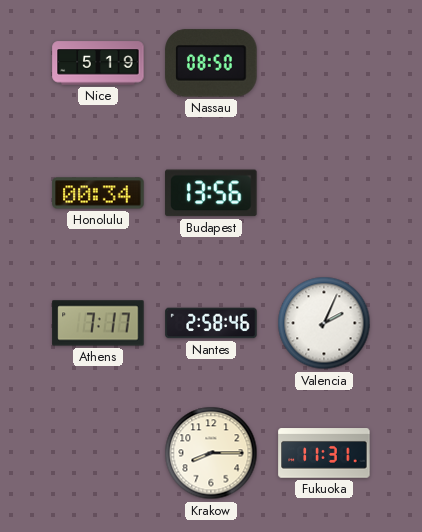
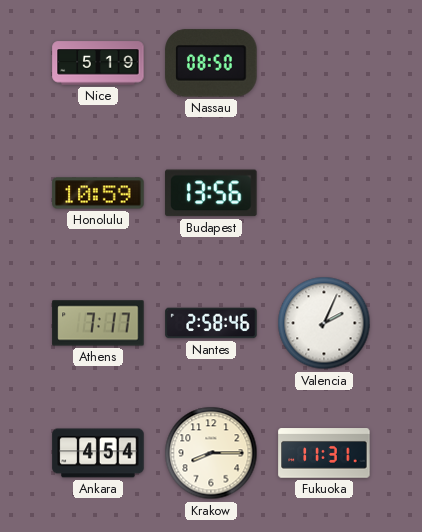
Honolulu: 00:34 -> 10:59
Ankara: none -> 4:54
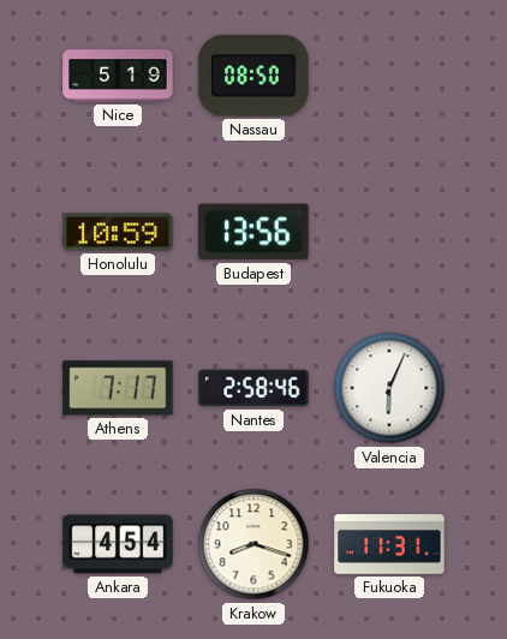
Valencia: 2:04 -> 6:04
Krakow: 8:15 -> 8:18
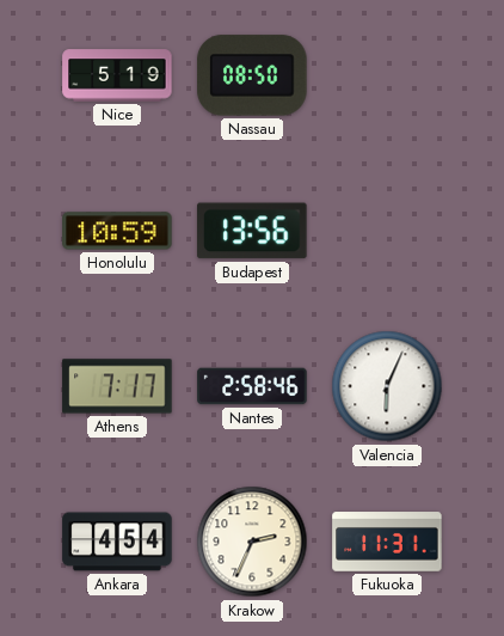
Krakow: 8:18 -> 2:34
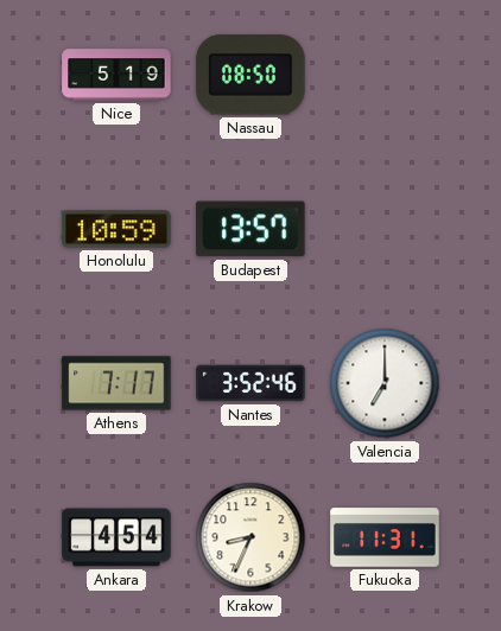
Budapest: 13:56 -> 13:57
Nantes: 2:58 -> 3:52
Valencia: 6:04 -> 7:00
Krakow: 2:34 -> 8:34
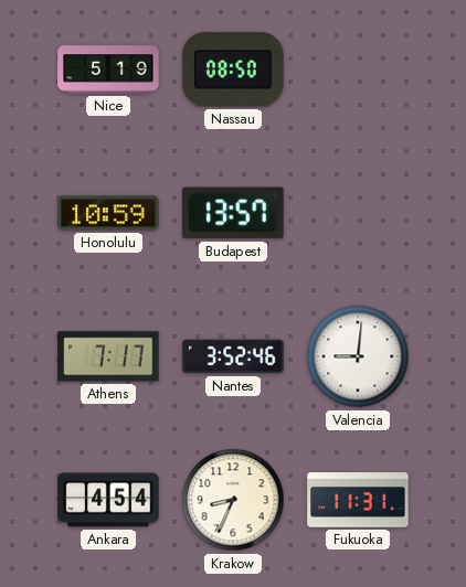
Valencia: 7:00 -> 9:01
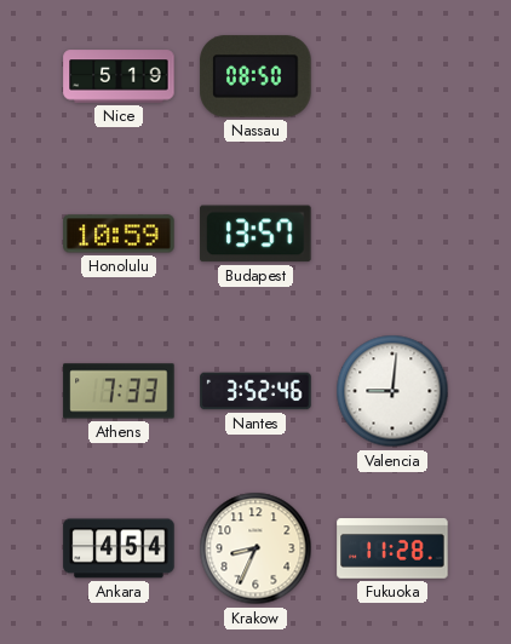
Athens: 7:17 -> 7:33
Fukuoka: 11:31 -> 11:28
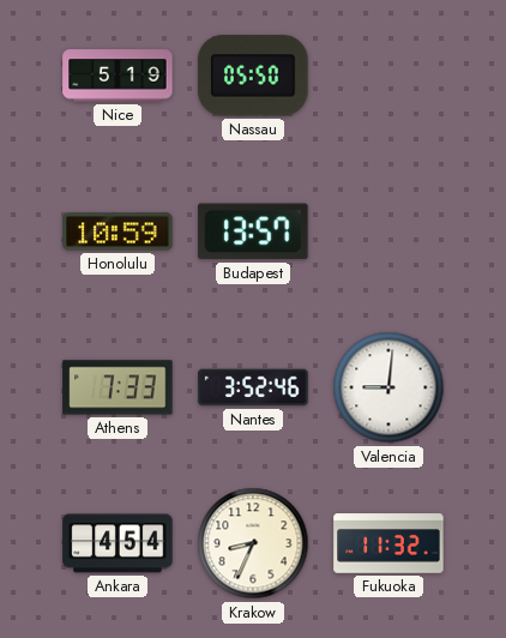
Nassau: 08:50 -> 05:50
Fukuoka: 11:28 -> 11:32
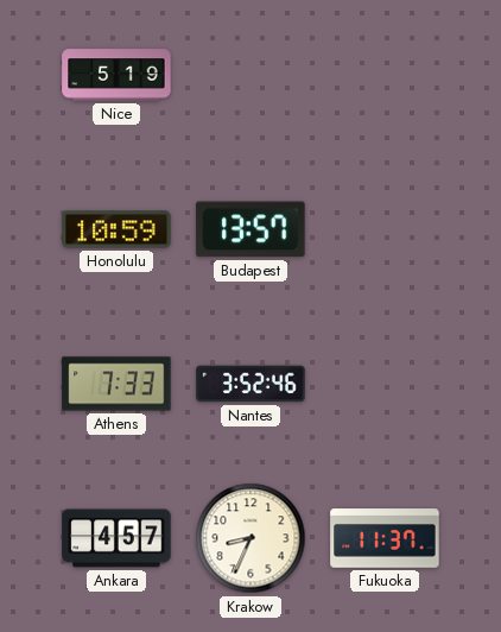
Nassau: 05:50 -> none
Valencia: 9:01 -> none
Ankara: 4:54 -> 4:57
Fukuoka: 11:32 -> 11:37
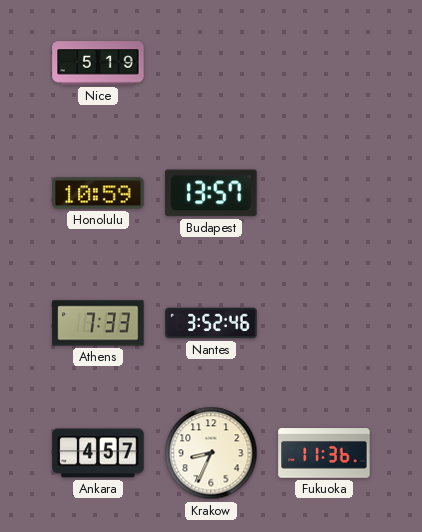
Fukuoka: 11:37 -> 11:36
